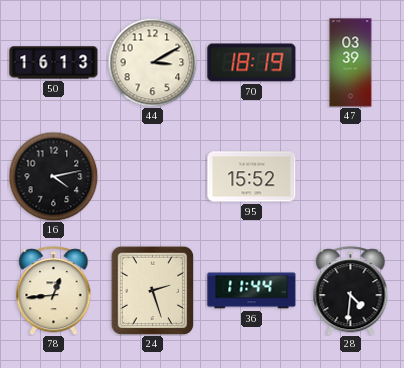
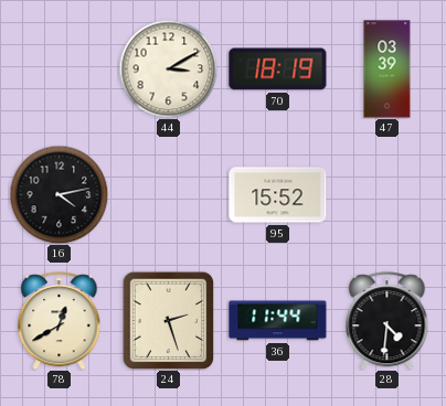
50: 16:13 -> none
78: 12:44 -> 12:40
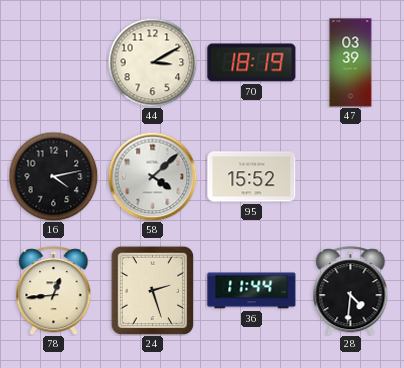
58: none -> 4:08
78: 12:40 -> 12:44
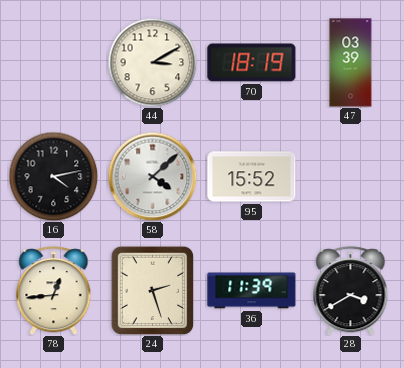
36: 11:44 -> 11:39
28: 4:31 -> 3:40
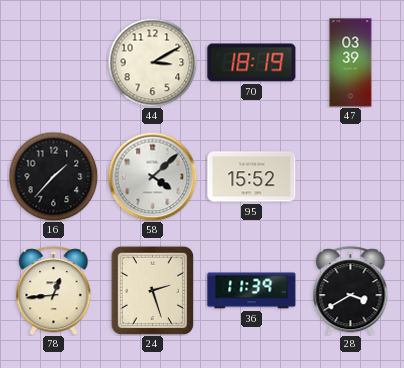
16: 4:13 -> 1:37
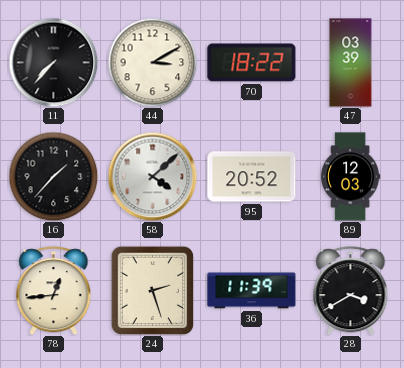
11: none -> 7:37
70: 18:19 -> 18:22
95: 15:52 -> 20:52
89: none -> 12:03
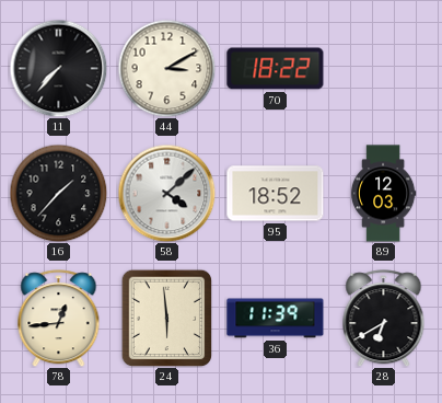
47: 03:39 -> none
95: 20:52 -> 18:52
24: 2:27 -> 5:59
28: 3:40 -> 6:40
